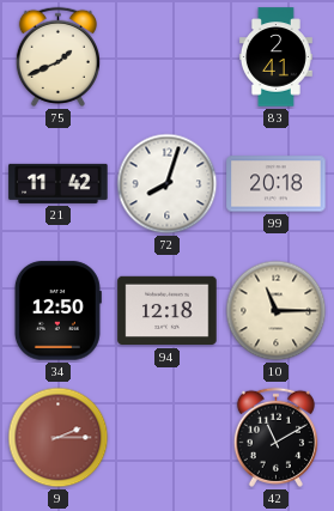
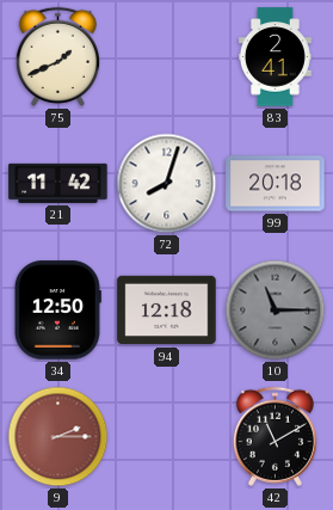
10 dial: cream -> grey
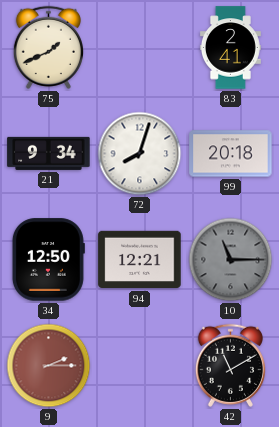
21: 11:42 -> 9:34
94: 12:18 -> 12:21
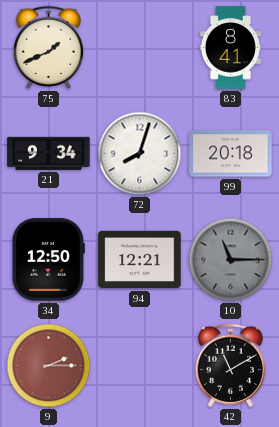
83: 2:41 -> 8:41
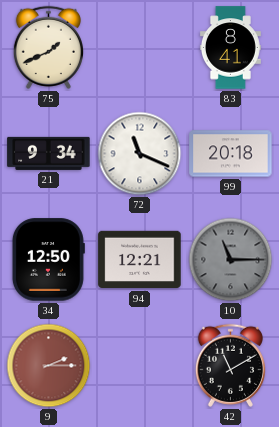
72: 8:03 -> 11:19
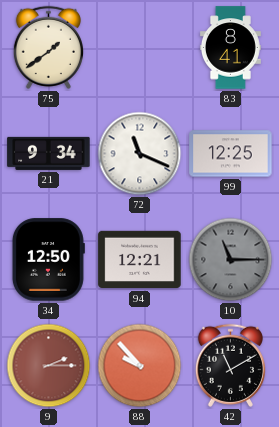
75: 1:41 -> 1:39
99: 20:18 -> 12:25
88: none -> 9:53
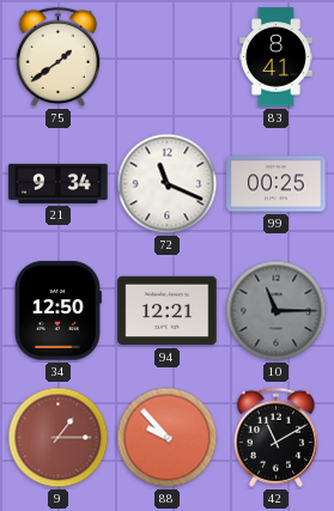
99: 12:25 -> 00:25
9: 2:15 -> 1:15
